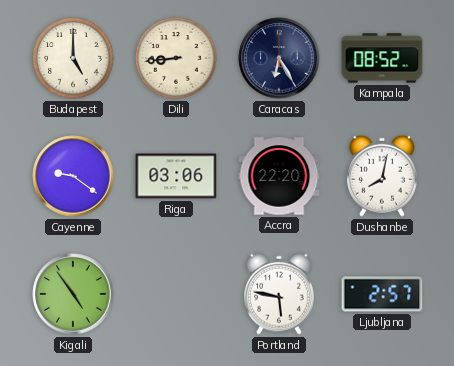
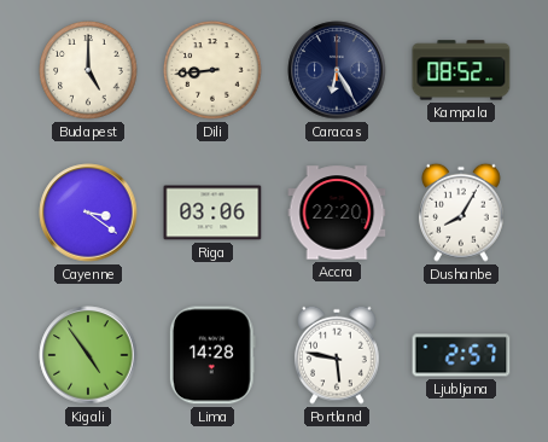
Cayenne: 9:21 -> 3:21
Dushanbe: 8:02 -> 8:05
Lima: none -> 14:28
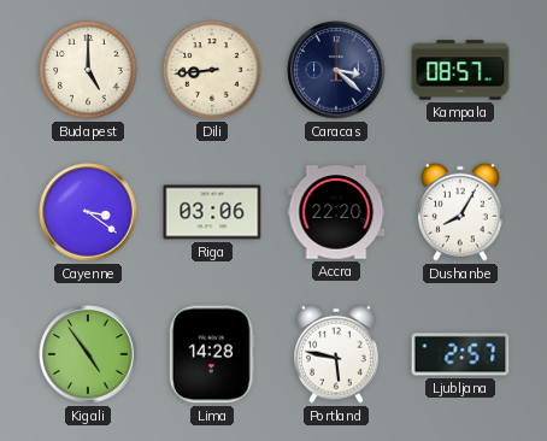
Caracas: 6:25 -> 3:22
Kampala: 08:52 -> 08:57
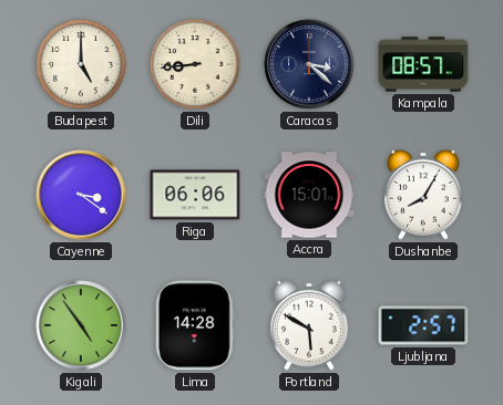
Riga: 03:06 -> 06:06
Accra: 22:20 -> 15:01
Portland: 5:47 -> 5:50
